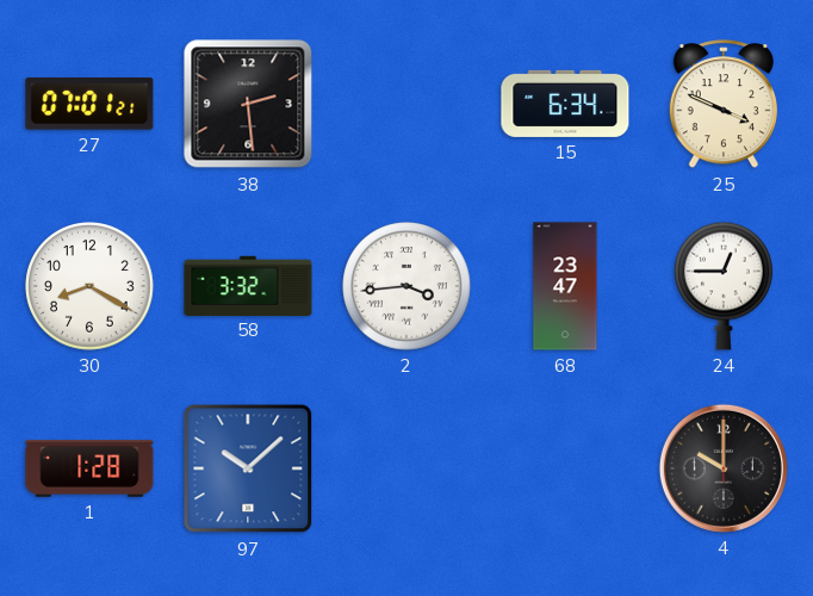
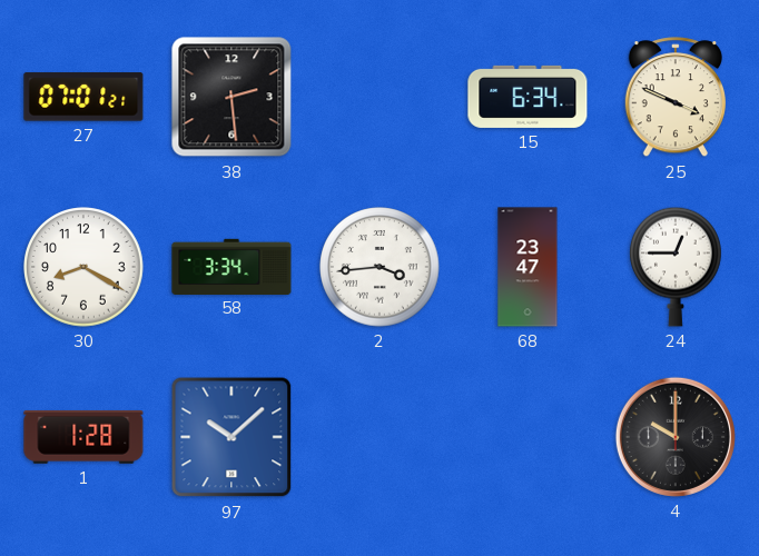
58: 3:32 -> 3:34
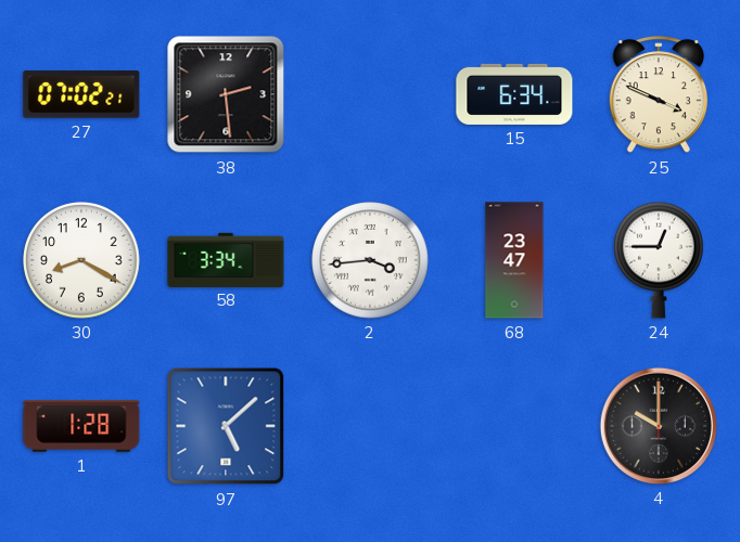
27: 07:01 -> 07:02
97: 10:08 -> 5:08
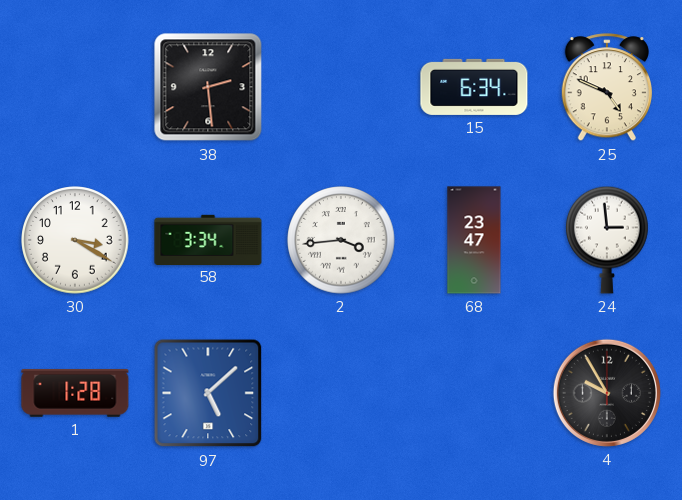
27: 07:02 -> none
25: 3:49 -> 4:49
30: 8:20 -> 3:20
24: 12:45 -> 2:59
4: 10:00 -> 9:55
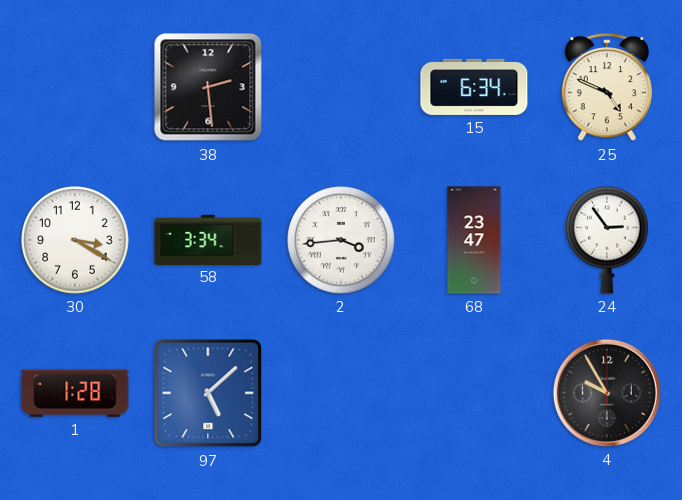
24: 2:59 -> 2:54
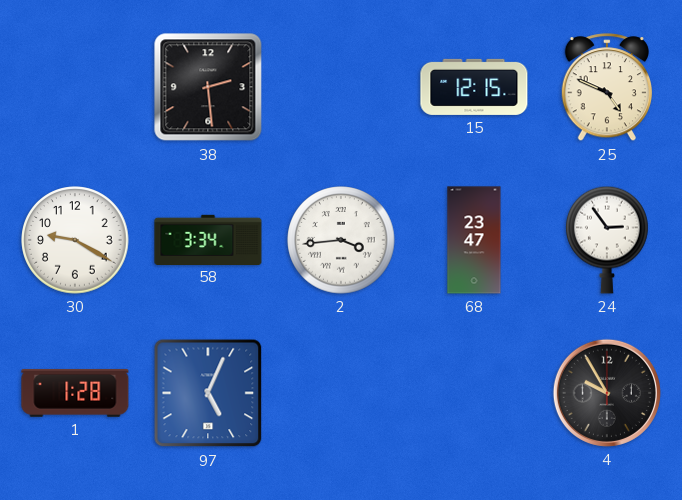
15: 6:34 -> 12:15
30: 3:20 -> 9:20
97: 5:08 -> 5:04
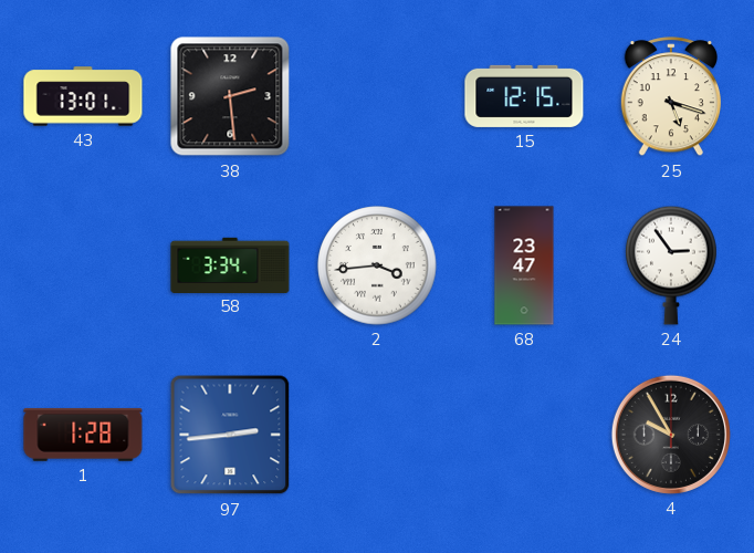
43: none -> 13:01
25: 4:49 -> 5:18
30: 9:20 -> none
97: 5:04 -> 2:44
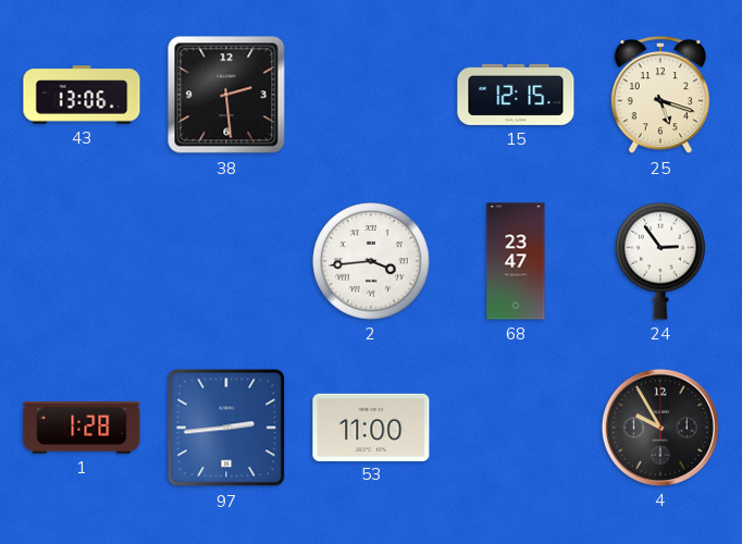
43: 13:01 -> 13:06
58: 3:34 -> none
53: none -> 11:00
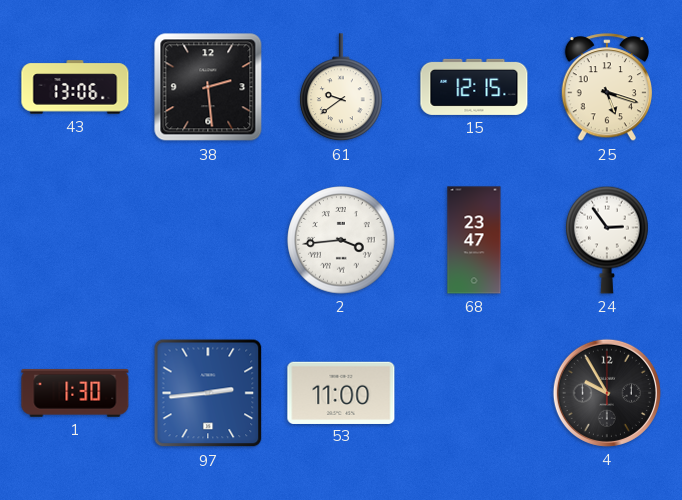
61: none -> 9:39
1: 1:28 -> 1:30
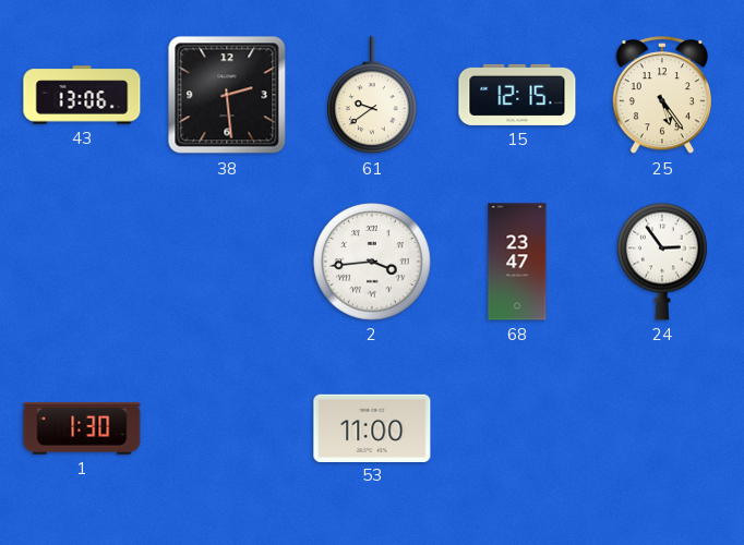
25: 5:18 -> 5:24
97: 2:44 -> none
4: 9:55 -> none
